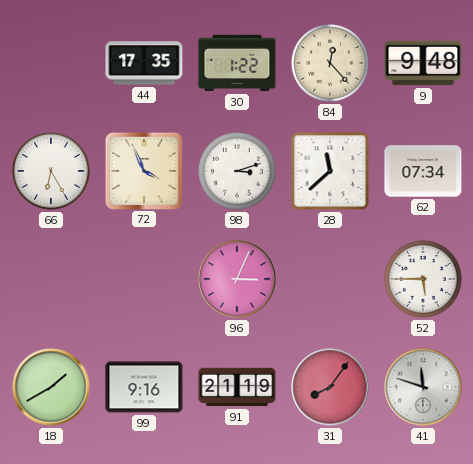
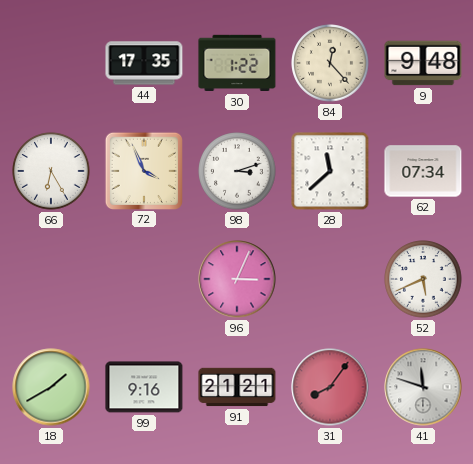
52: 5:45 -> 5:41
91: 21:19 -> 21:21
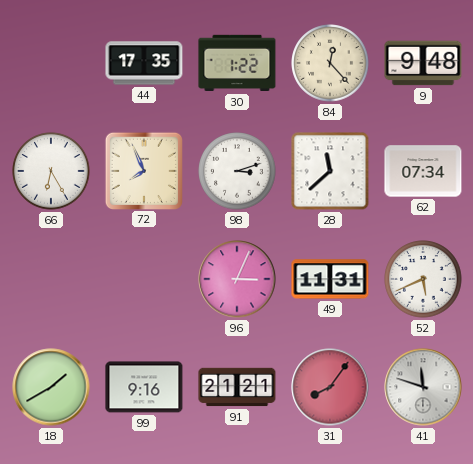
72: 3:56 -> 7:56
49: none -> 11:31
